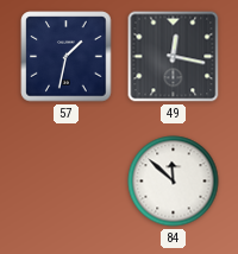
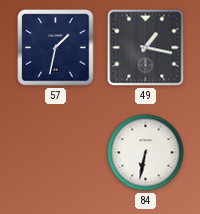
49: 12:17 -> 1:17
84: 11:52 -> 6:32
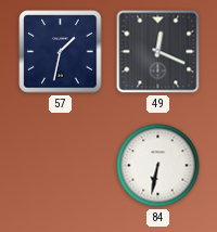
49: 1:17 -> 12:19
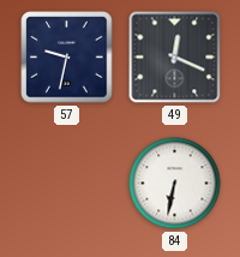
57: 1:32 -> 9:32
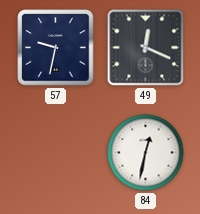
84: 6:32 -> 12:32
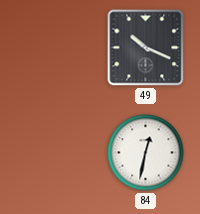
57: 9:32 -> none
49: 12:19 -> 10:19
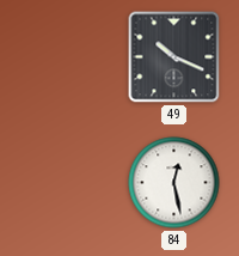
84: 12:32 -> 12:28
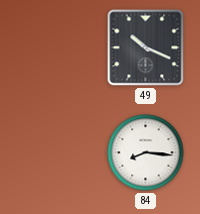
84: 12:28 -> 8:16
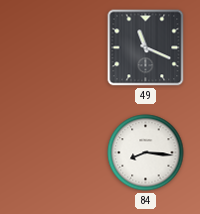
49: 10:19 -> 11:19
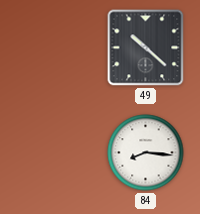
49: 11:19 -> 10:22
